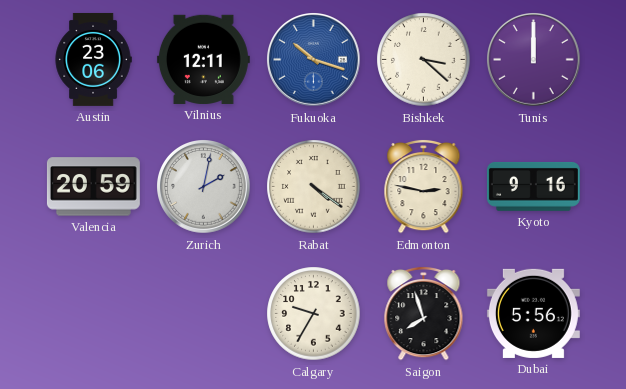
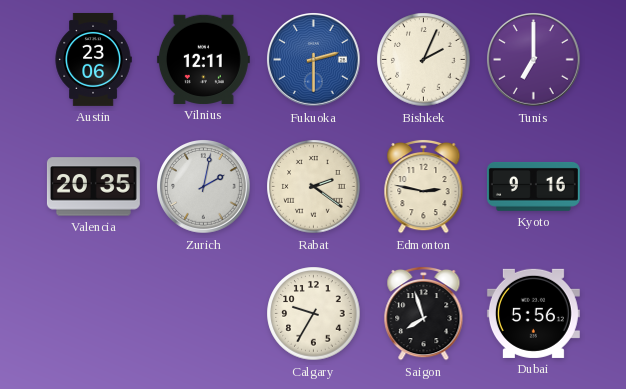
Fukuoka: 10:18 -> 2:30
Bishkek: 3:22 -> 2:04
Tunis: 12:00 -> 7:00
Valencia: 20:59 -> 20:35
Rabat: 4:21 -> 2:21
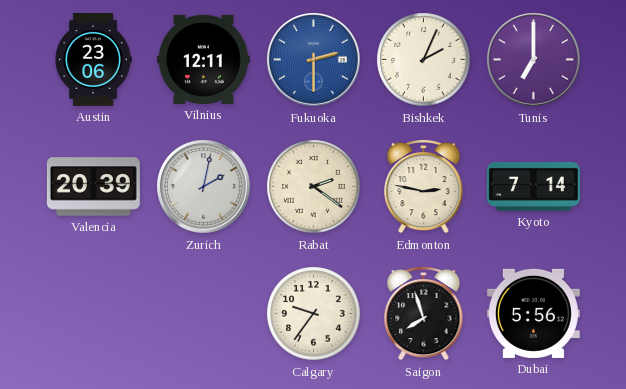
Valencia: 20:35 -> 20:39
Kyoto: 9:16 -> 7:14
Calgary: 9:35 -> 9:36
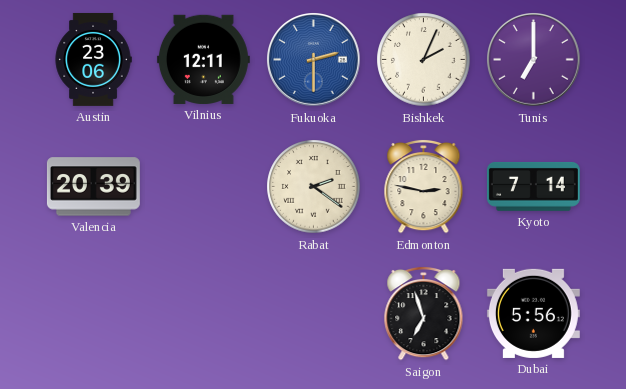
Zurich: 2:02 -> none
Calgary: 9:36 -> none
Saigon: 7:57 -> 6:57
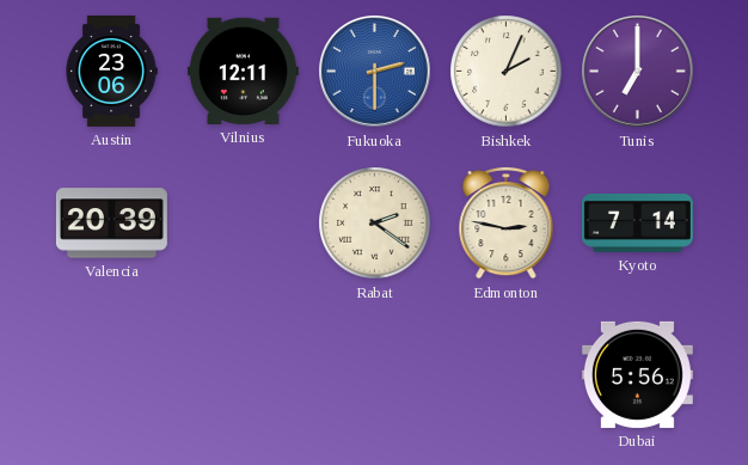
Saigon: 6:57 -> none
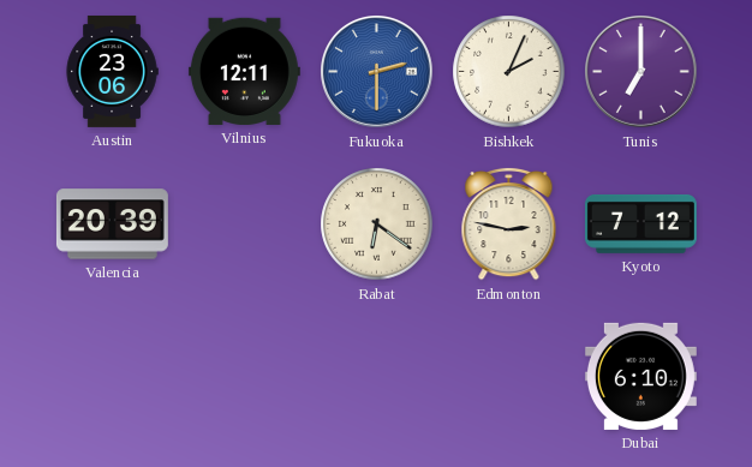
Rabat: 2:21 -> 6:21
Kyoto: 7:14 -> 7:12
Dubai: 5:56 -> 6:10
